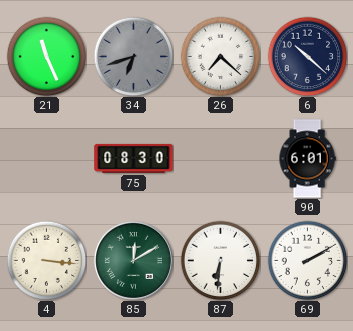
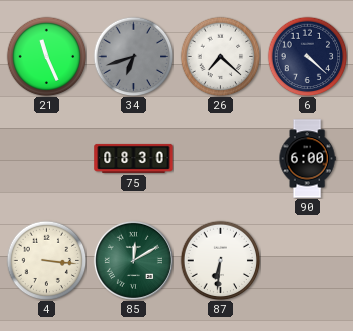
6: 10:22 -> 4:22
90: 6:01 -> 6:00
69: 2:10 -> none
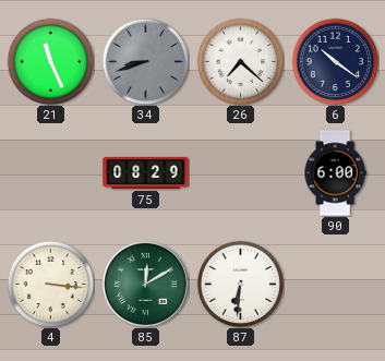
34: 6:42 -> 8:42
6: 4:22 -> 10:21
75: 08:30 -> 08:29
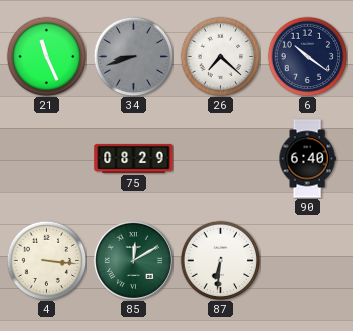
90: 6:00 -> 6:40
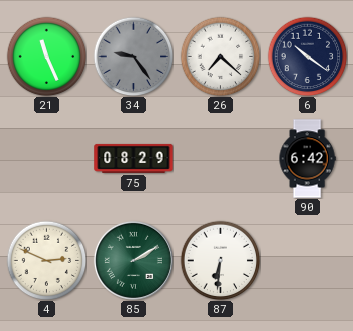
34: 8:42 -> 9:24
90: 6:40 -> 6:42
4: 3:16 -> 2:49
85: 12:10 -> 2:10
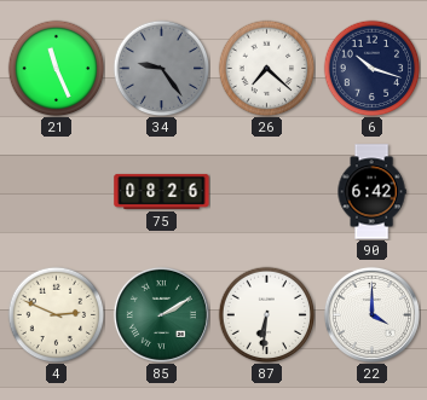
6: 10:21 -> 10:18
75: 08:29 -> 08:26
22: none -> 4:00
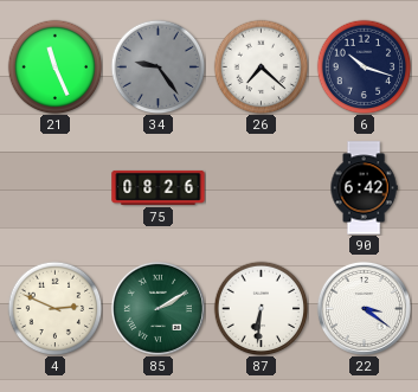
22: 4:00 -> 3:21
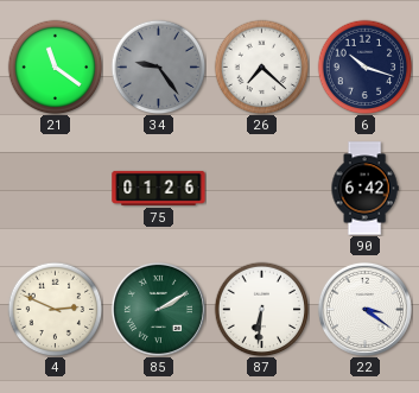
21: 11:26 -> 11:21
75: 08:26 -> 01:26
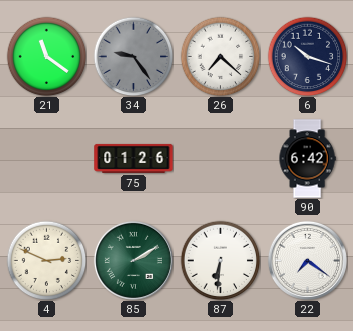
22: 3:21 -> 7:21
